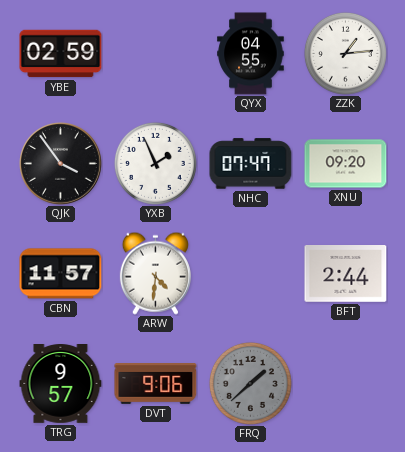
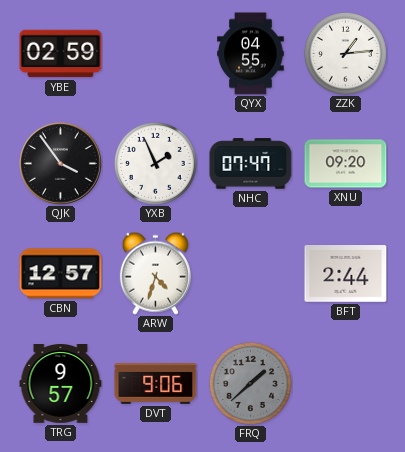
CBN: 11:57 -> 12:57
ARW: 4:31 -> 4:33
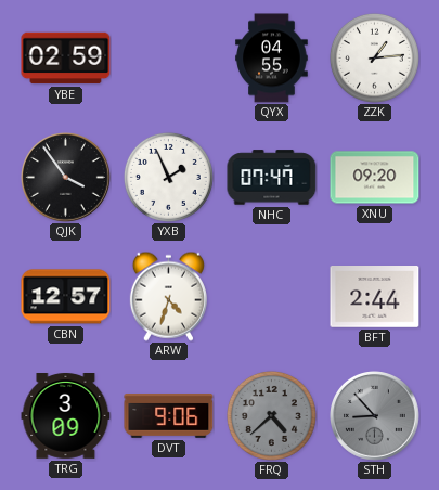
TRG: 9:57 -> 3:09
FRQ: 1:38 -> 4:38
STH: none -> 8:53
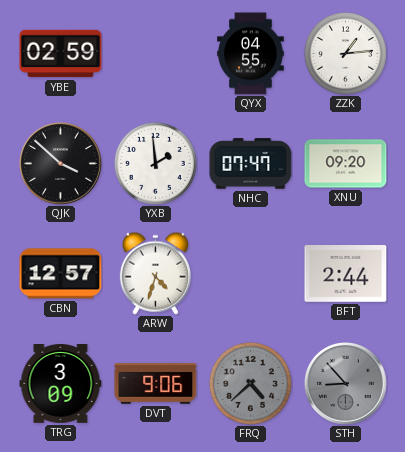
QJK: 3:54 -> 3:52
YXB: 1:56 -> 1:59
